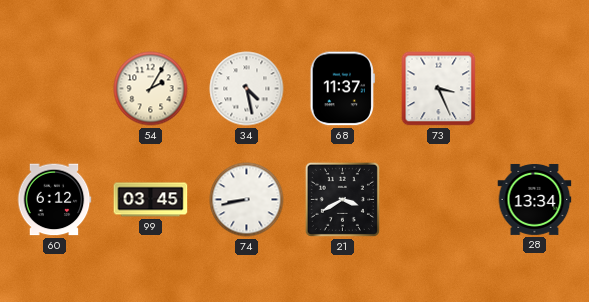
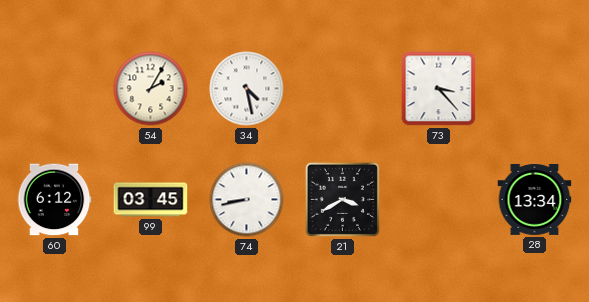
68: 11:37 -> none
73: 3:26 -> 3:23
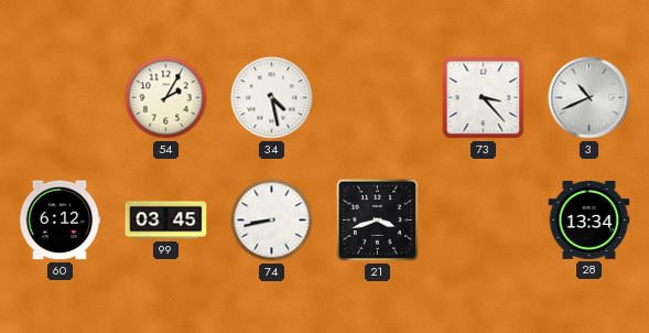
3: none -> 10:41
21: 3:40 -> 3:42
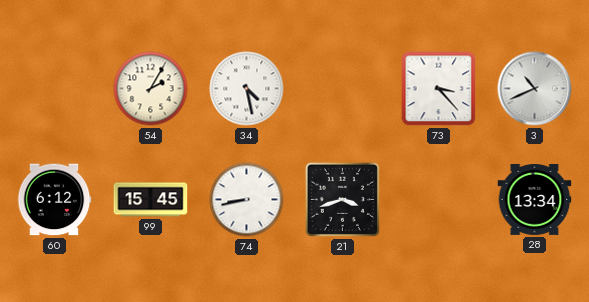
99: 03:45 -> 15:45
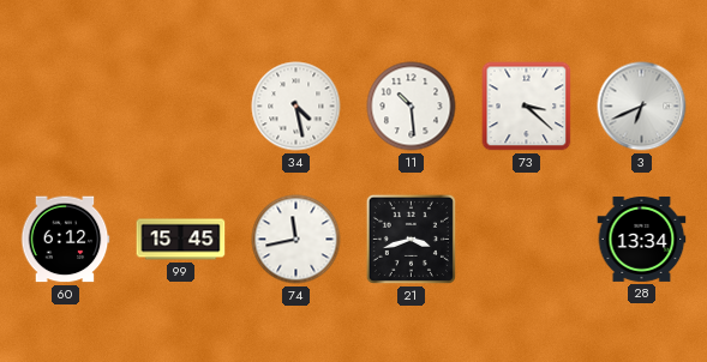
54: 2:05 -> none
11: none -> 10:29
73: 3:23 -> 3:22
3: 10:41 -> 6:41
74: 8:43 -> 11:43
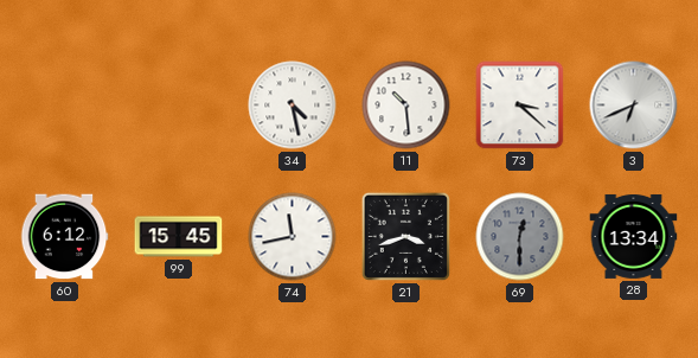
69: none -> 12:30
